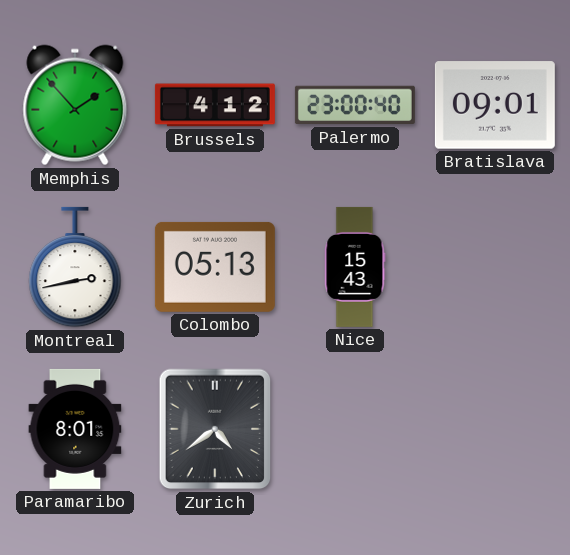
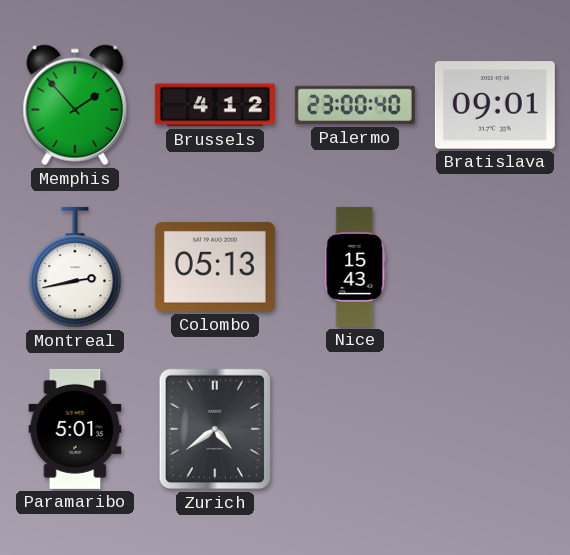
Paramaribo: 8:01 -> 5:01
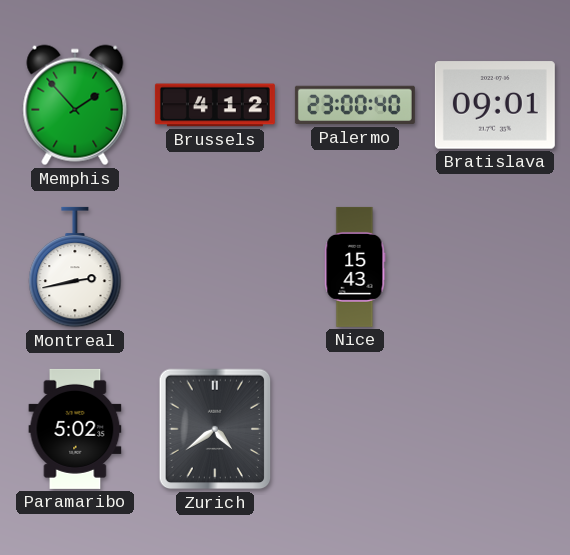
Colombo: 05:13 -> none
Paramaribo: 5:01 -> 5:02
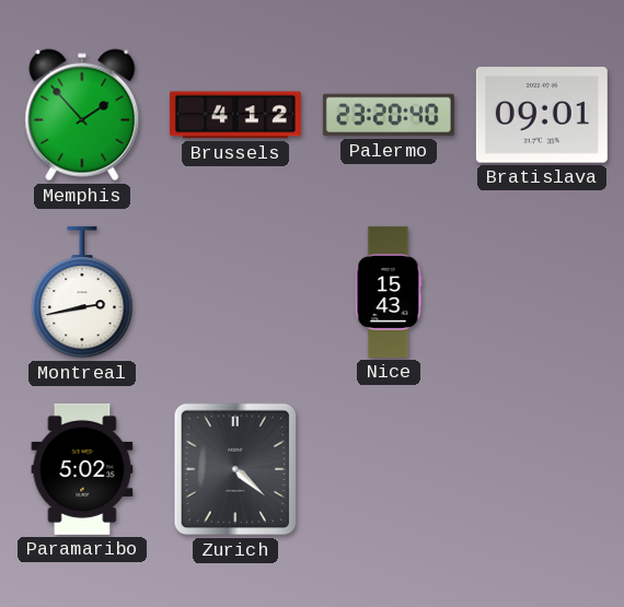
Palermo: 23:00 -> 23:20
Zurich: 4:39 -> 4:22
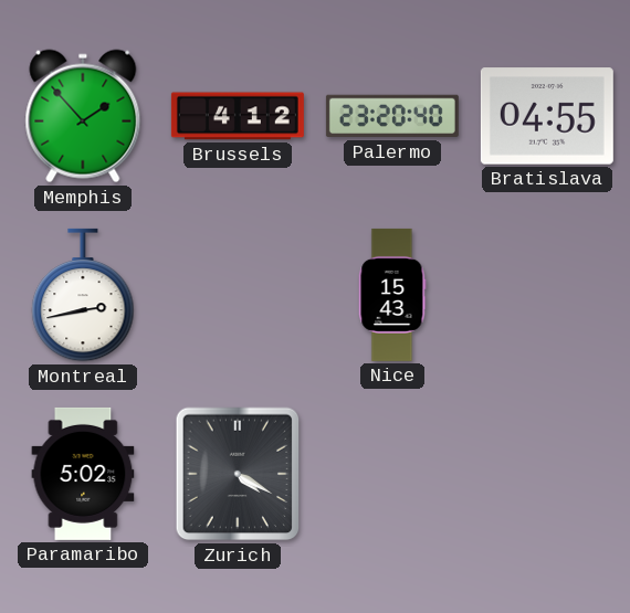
Bratislava: 09:01 -> 04:55
Zurich: 4:22 -> 4:20
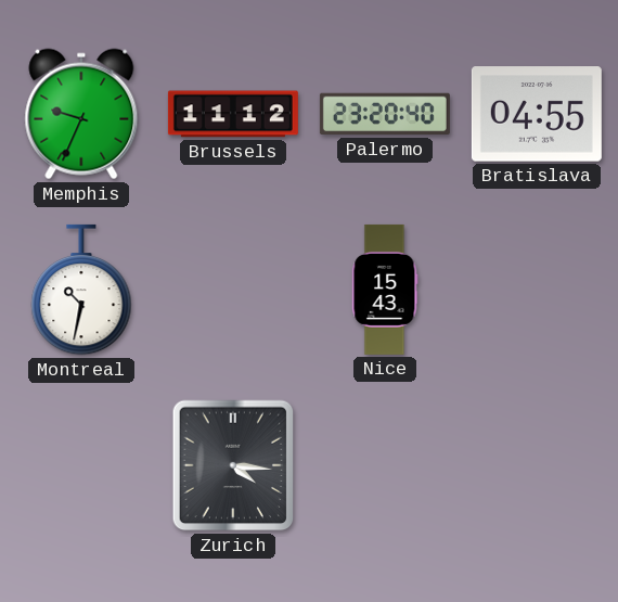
Memphis: 1:53 -> 9:34
Brussels: 4:12 -> 11:12
Montreal: 2:43 -> 10:32
Paramaribo: 5:02 -> none
Zurich: 4:20 -> 4:16
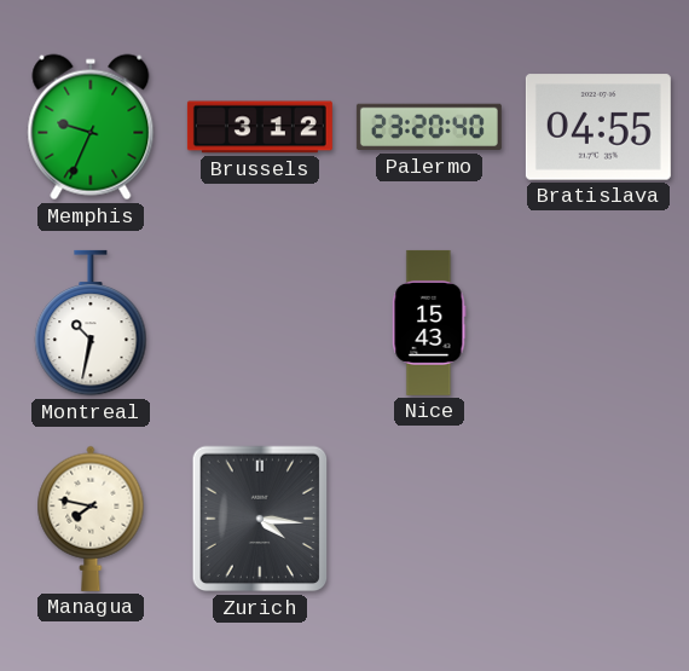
Brussels: 11:12 -> 3:12
Managua: none -> 7:47
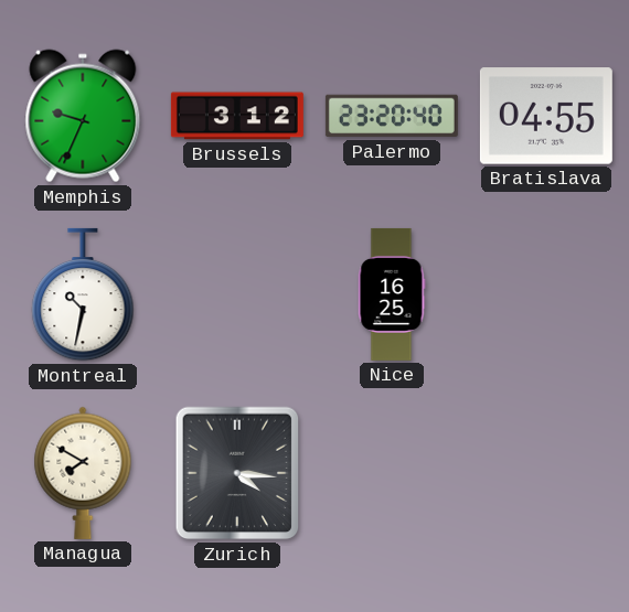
Nice: 15:43 -> 16:25
Managua: 7:47 -> 7:50
